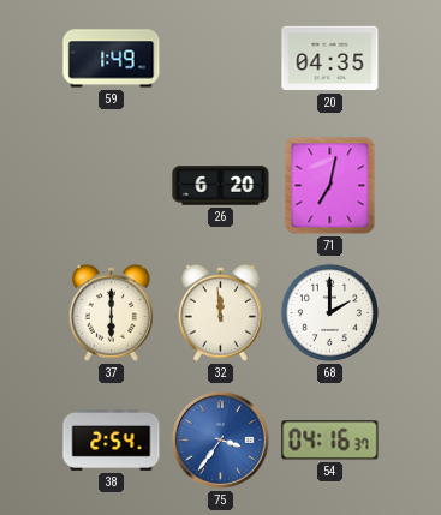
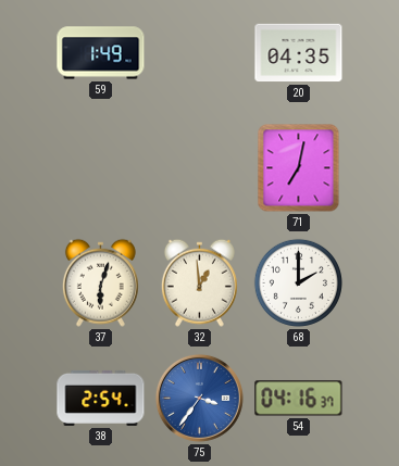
26: 6:20 -> none
37: 6:00 -> 6:03
32: 11:59 -> 12:59
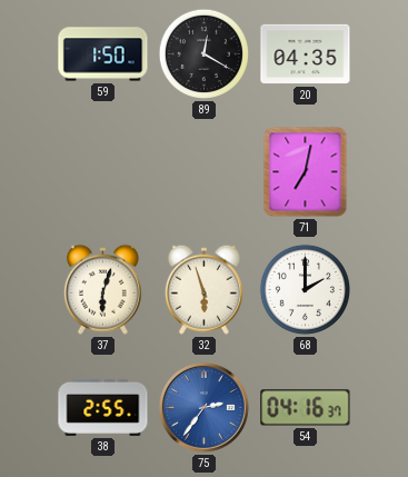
59: 1:49 -> 1:50
89: none -> 12:20
32: 12:59 -> 5:57
38: 2:54 -> 2:55
75: 3:36 -> 2:36
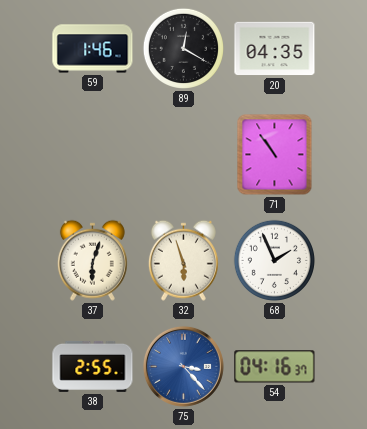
59: 1:50 -> 1:46
71: 7:02 -> 10:54
68: 2:00 -> 1:56
75: 2:36 -> 3:23
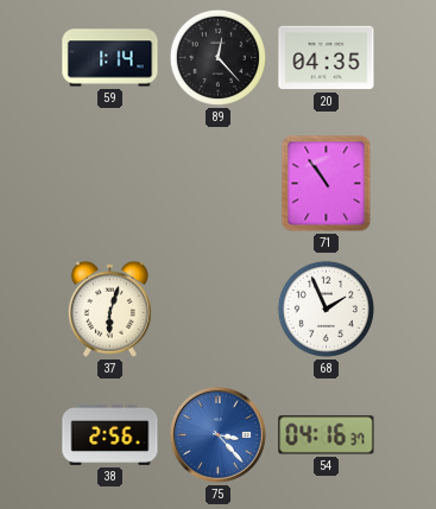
59: 1:46 -> 1:14
89: 12:20 -> 12:23
32: 5:57 -> none
38: 2:55 -> 2:56
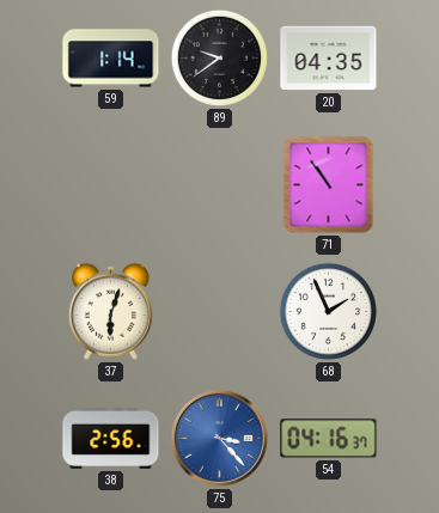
89: 12:23 -> 9:39
